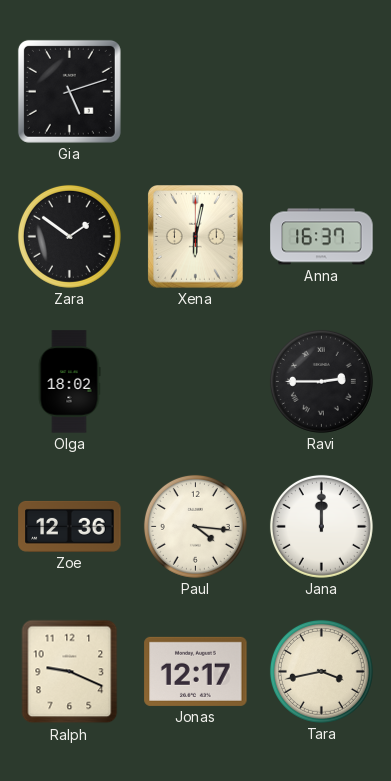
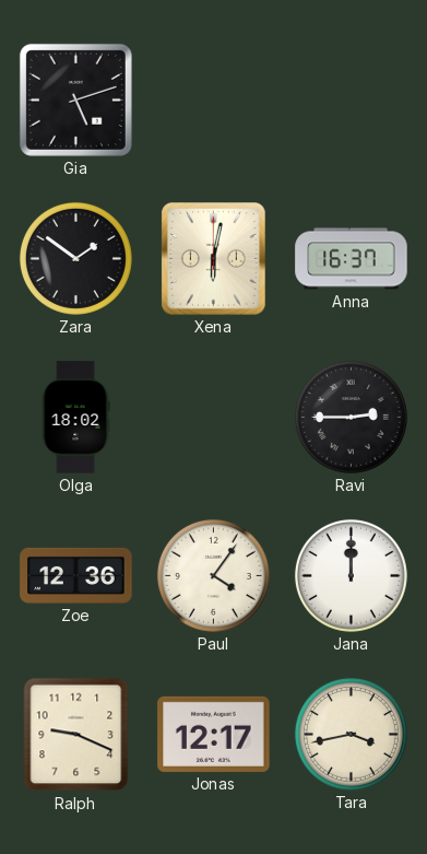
Paul: 4:16 -> 4:06
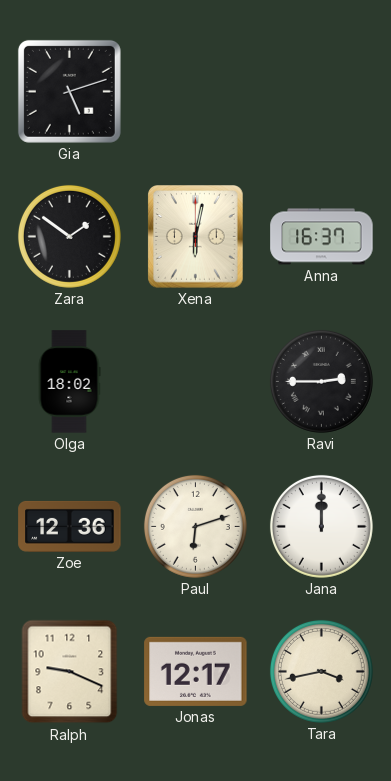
Paul: 4:06 -> 6:12
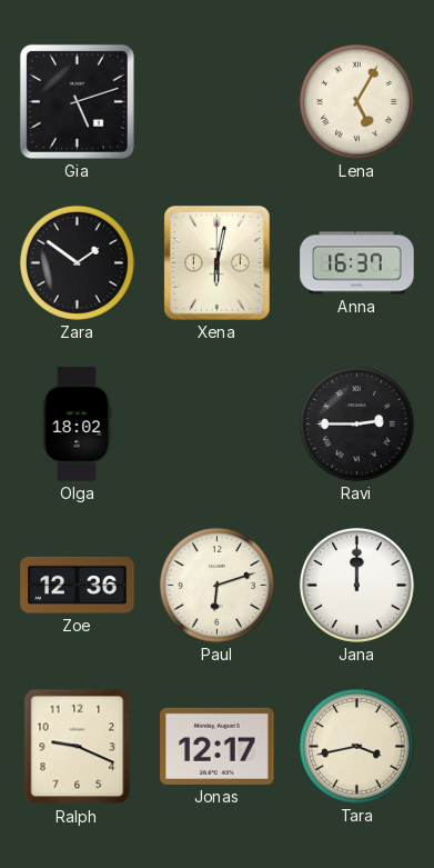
Lena: none -> 5:05
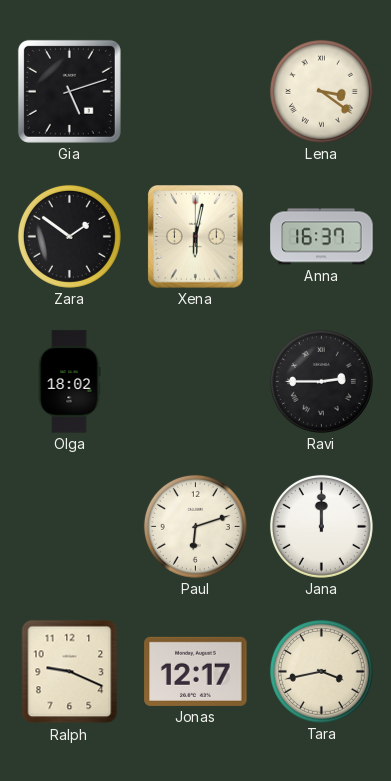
Lena: 5:05 -> 3:21
Zoe: 12:36 -> none
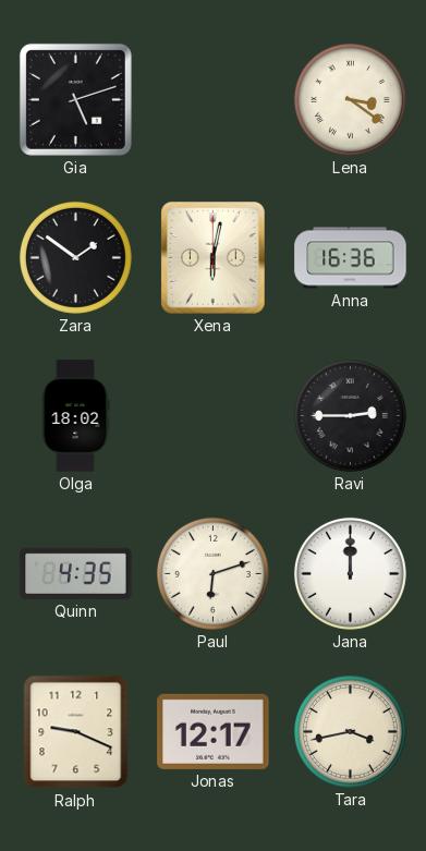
Anna: 16:37 -> 16:36
Quinn: none -> 4:35
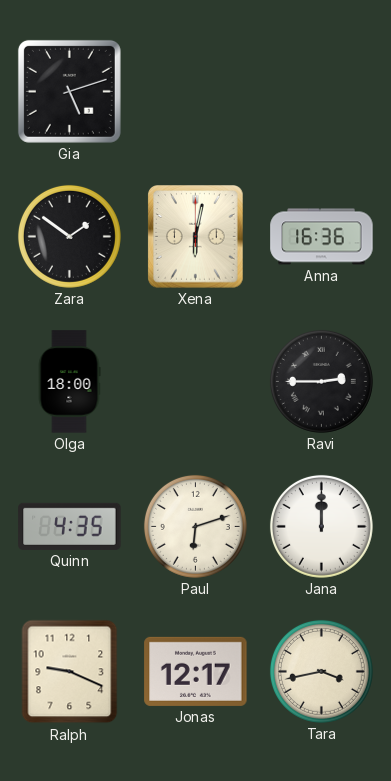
Lena: 3:21 -> none
Olga: 18:02 -> 18:00
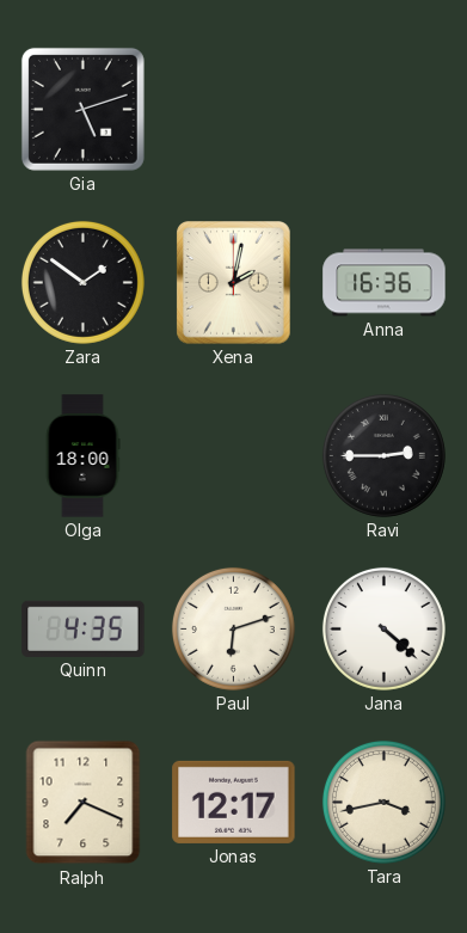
Xena: 6:02 -> 2:02
Jana: 12:00 -> 4:22
Ralph: 9:19 -> 7:19
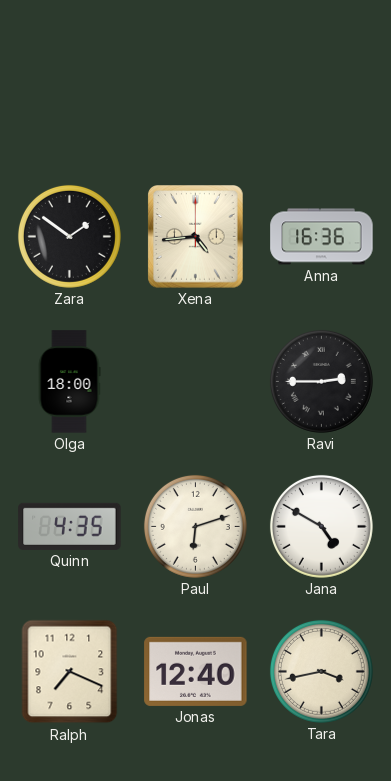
Gia: 5:12 -> none
Xena: 2:02 -> 4:44
Jana: 4:22 -> 4:50
Jonas: 12:17 -> 12:40
